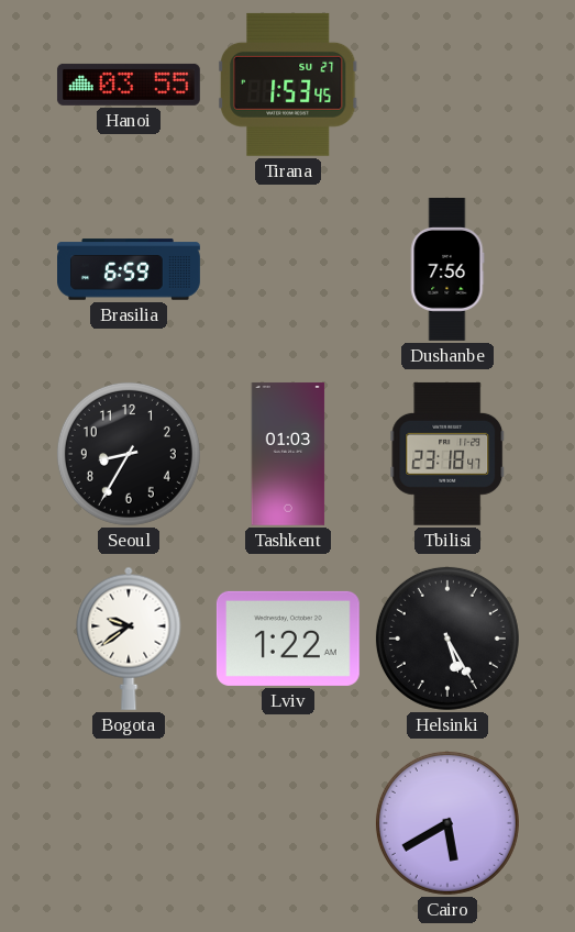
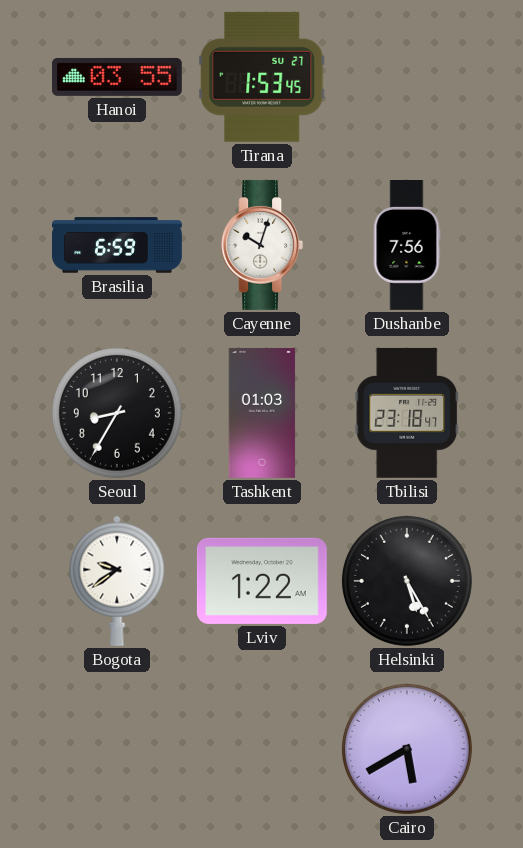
Cayenne: none -> 10:03
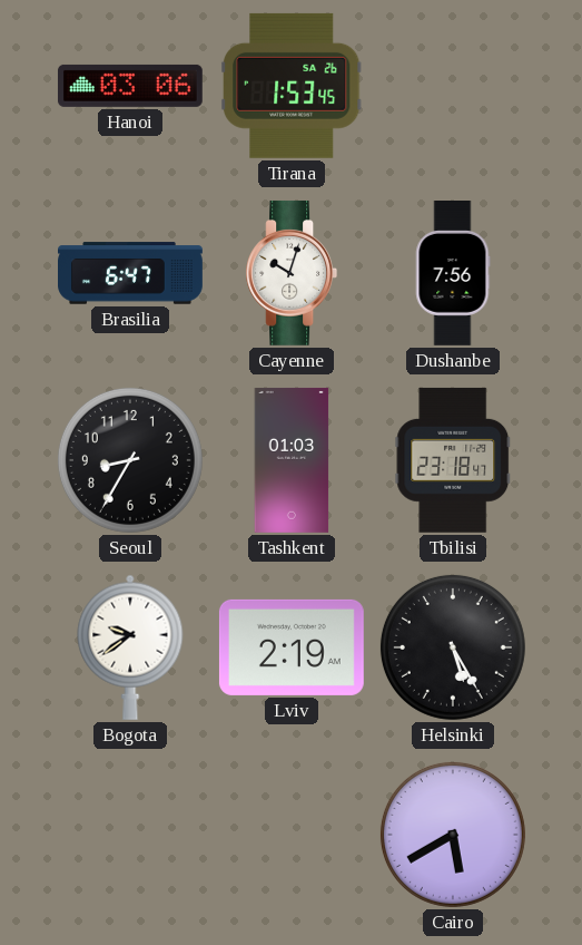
Hanoi: 03:55 -> 03:06
Tirana date: SU 27 -> SA 26
Brasilia: 6:59 -> 6:47
Lviv: 1:22 -> 2:19
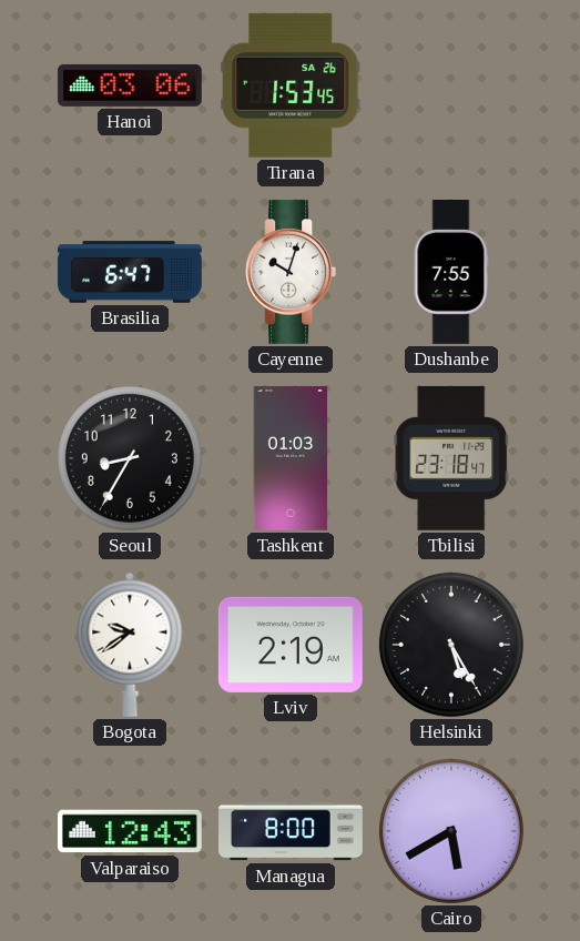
Dushanbe: 7:56 -> 7:55
Valparaiso: none -> 12:43
Managua: none -> 8:00
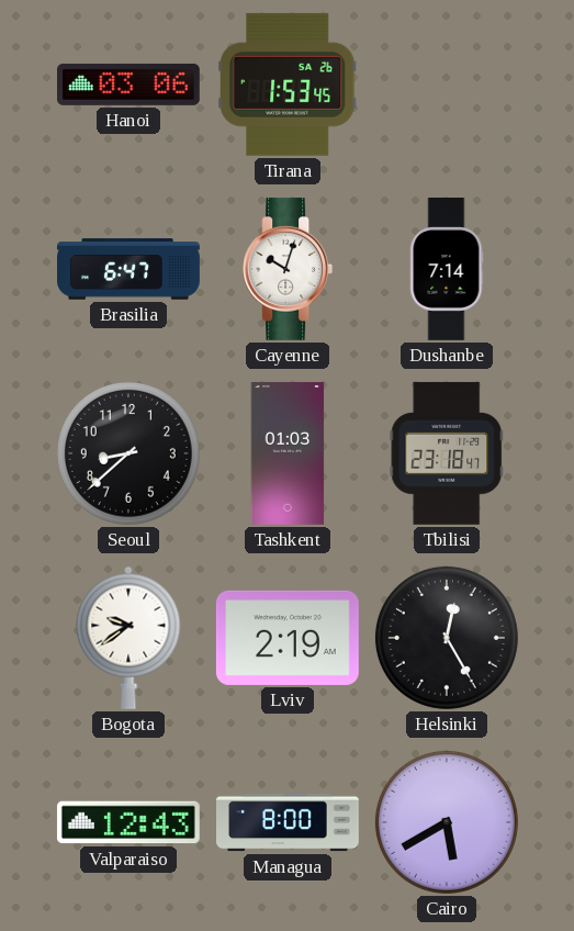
Dushanbe: 7:55 -> 7:14
Seoul: 8:35 -> 8:38
Helsinki: 5:25 -> 12:25
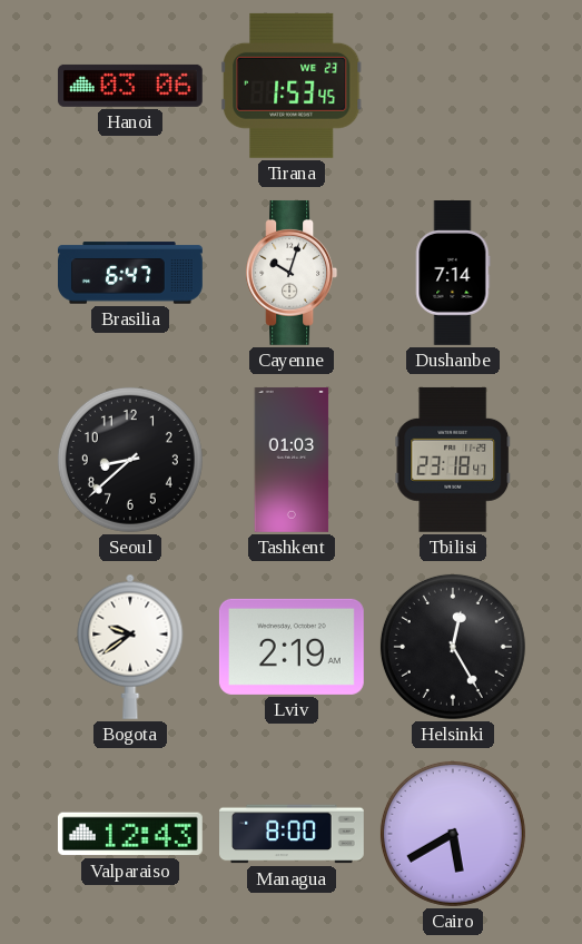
Tirana date: SA 26 -> WE 23
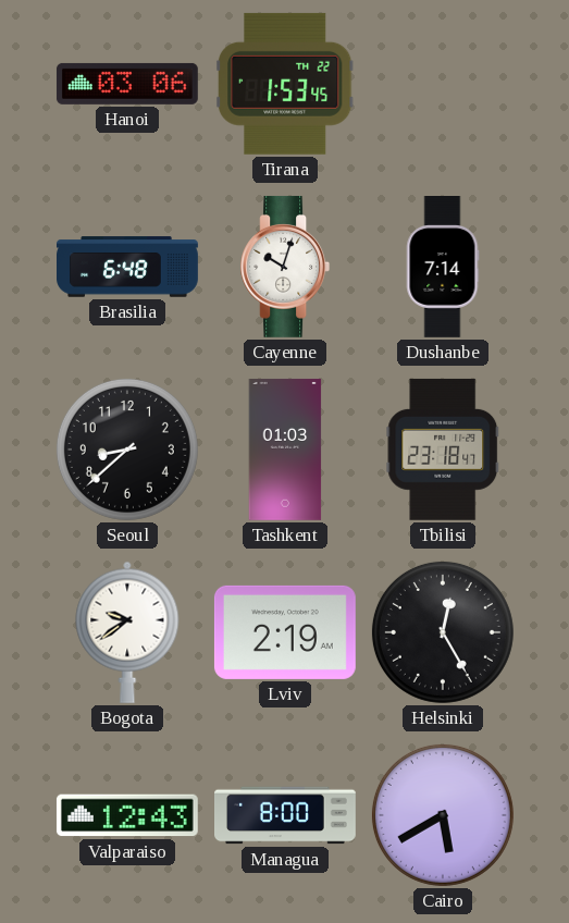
Tirana date: WE 23 -> TH 22
Brasilia: 6:47 -> 6:48
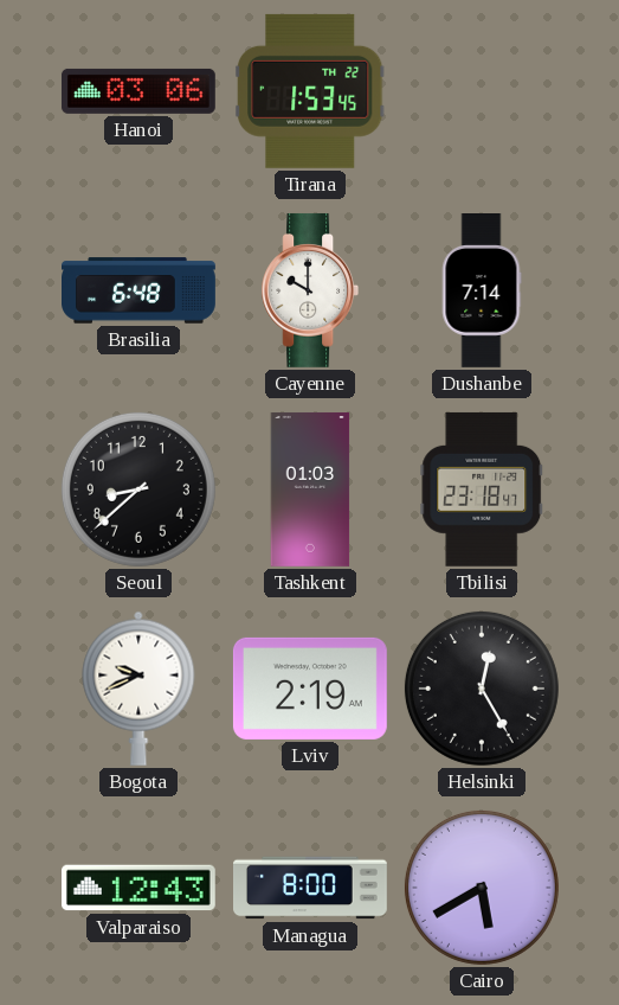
Cayenne: 10:03 -> 10:00
Bogota: 9:39 -> 9:41
